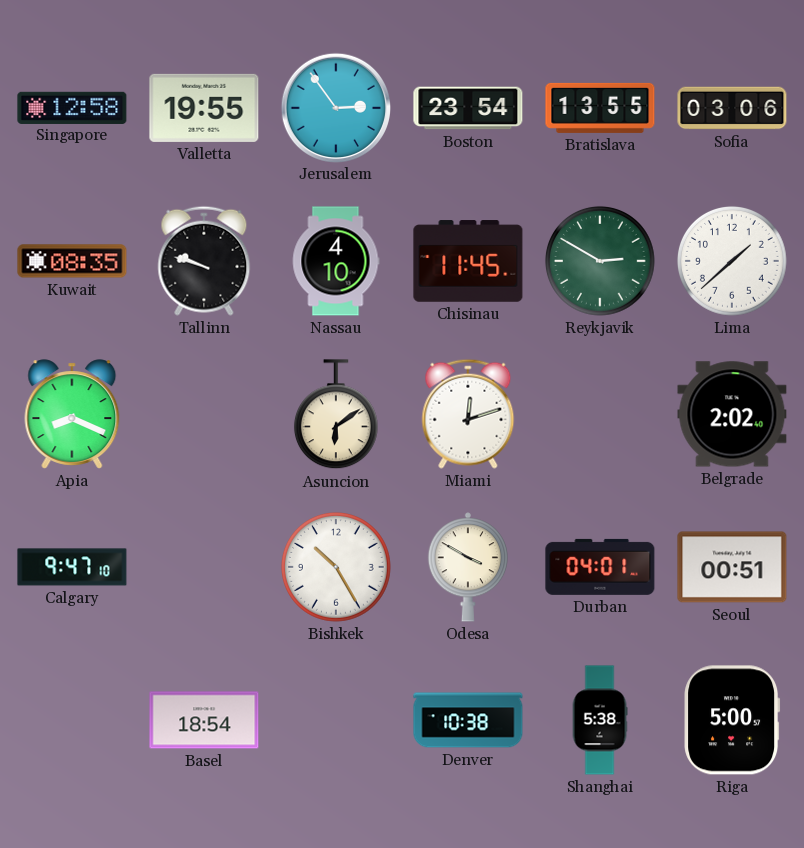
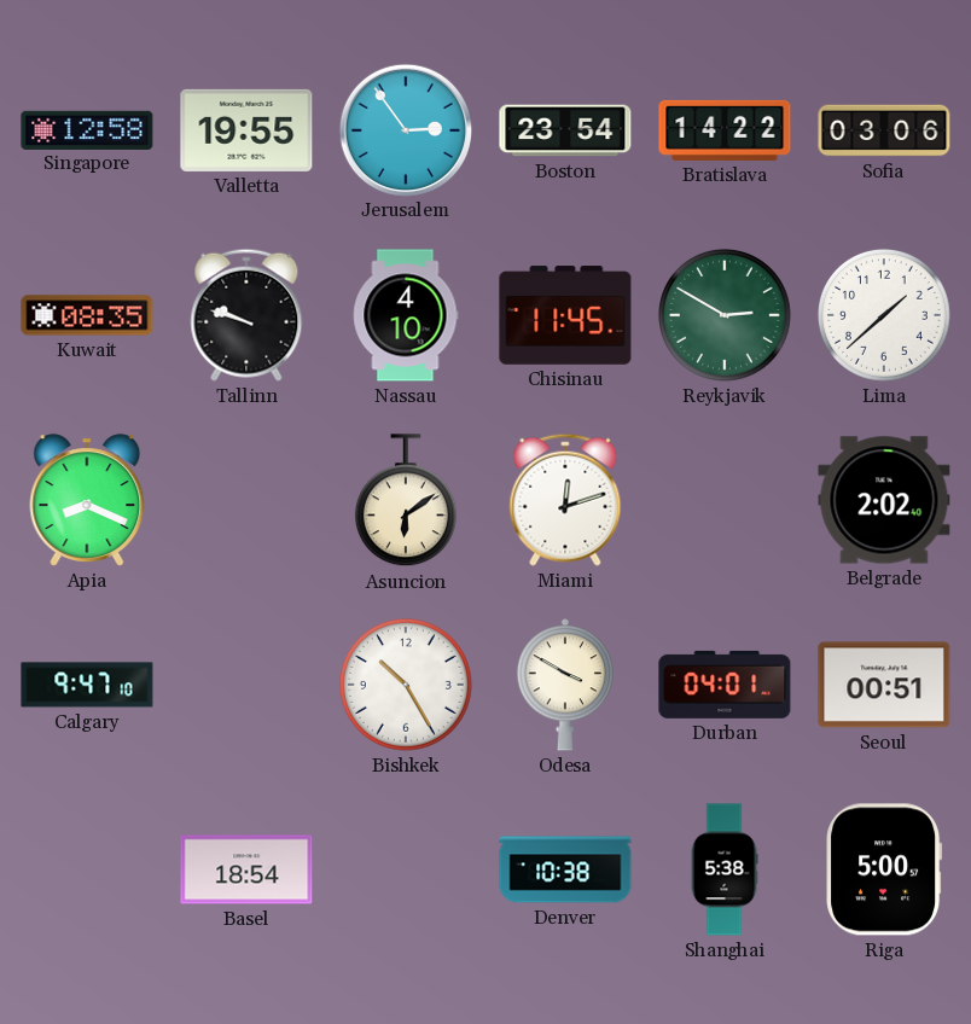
Bratislava: 13:55 -> 14:22
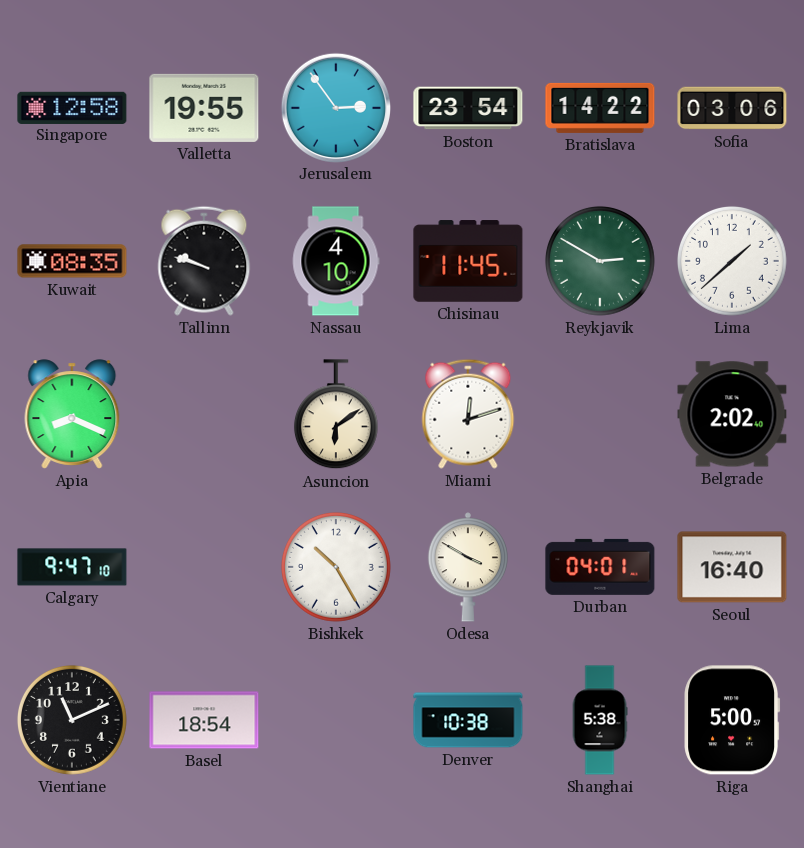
Seoul: 00:51 -> 16:40
Vientiane: none -> 11:11
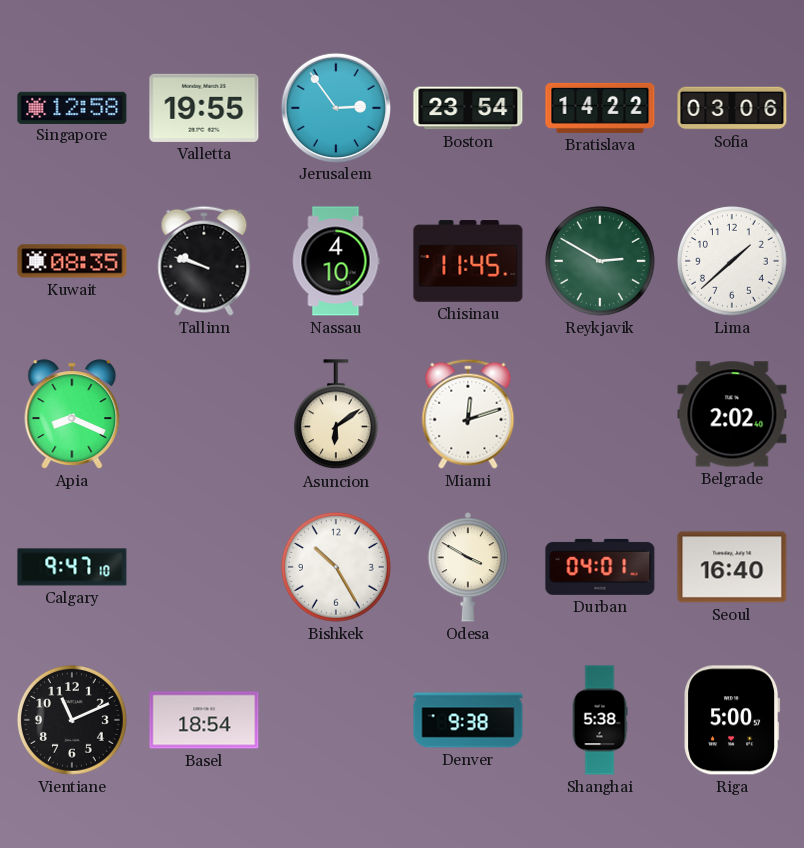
Denver: 10:38 -> 9:38
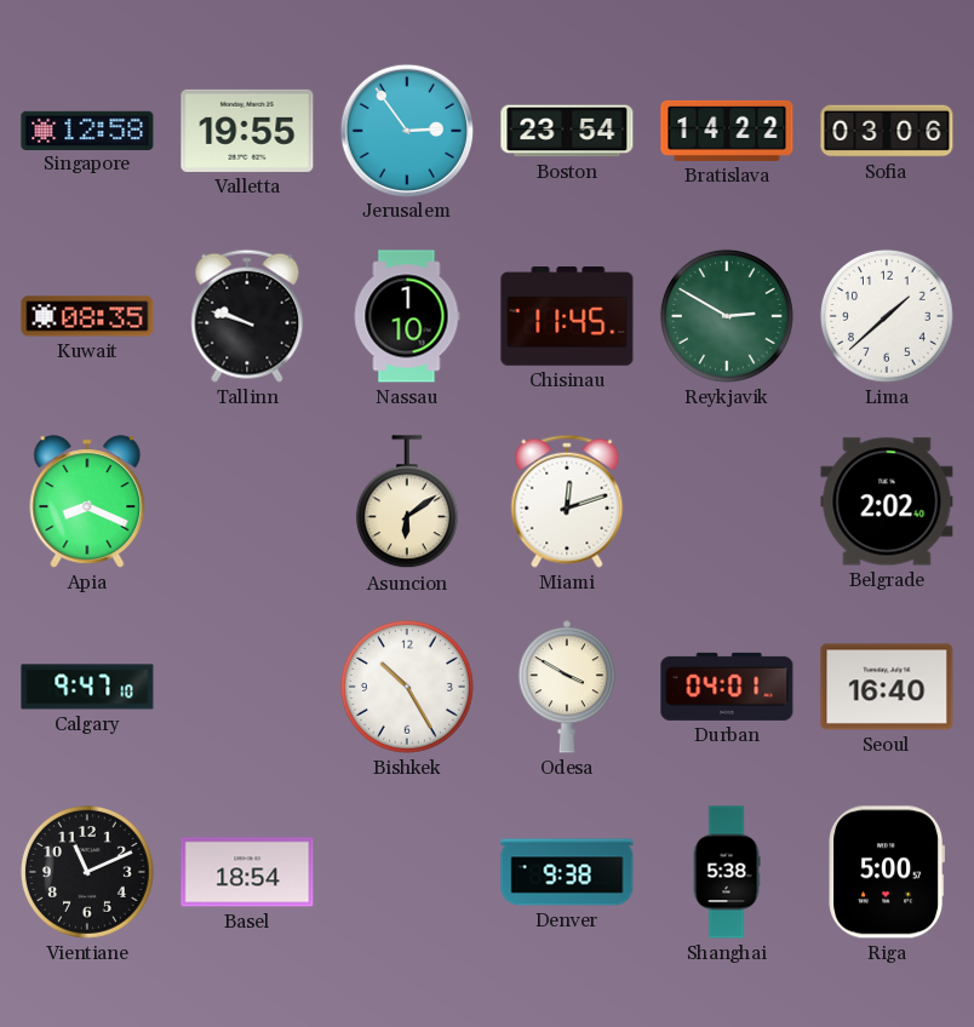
Nassau: 4:10 -> 1:10
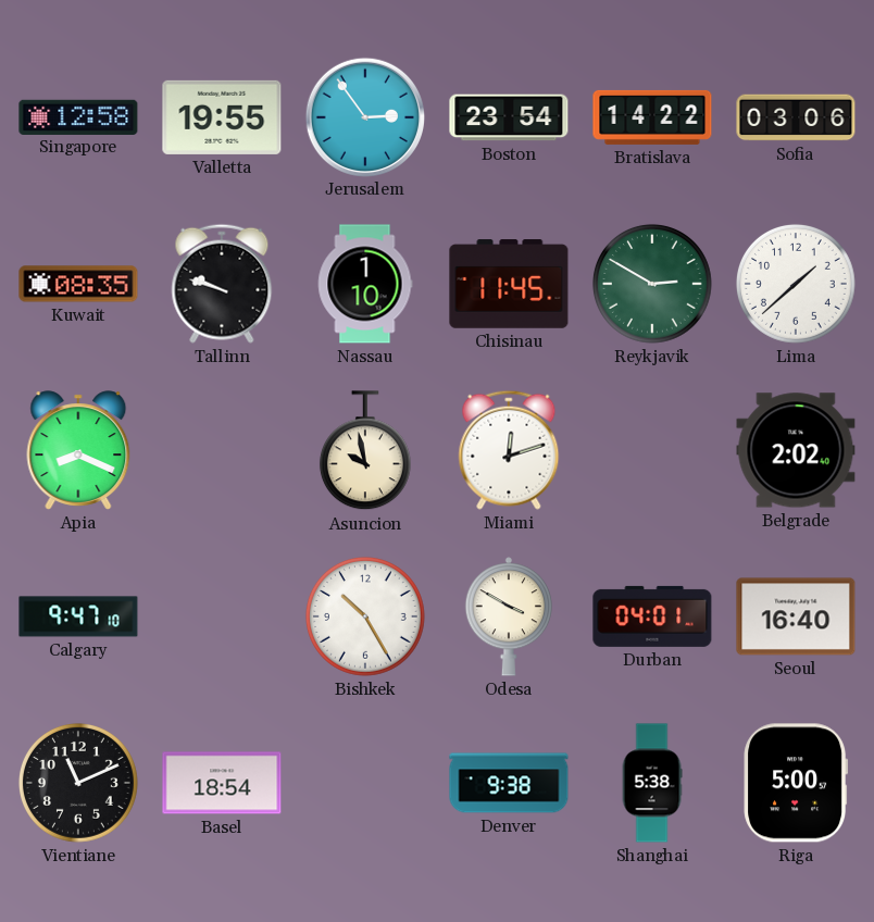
Asuncion: 6:09 -> 9:58
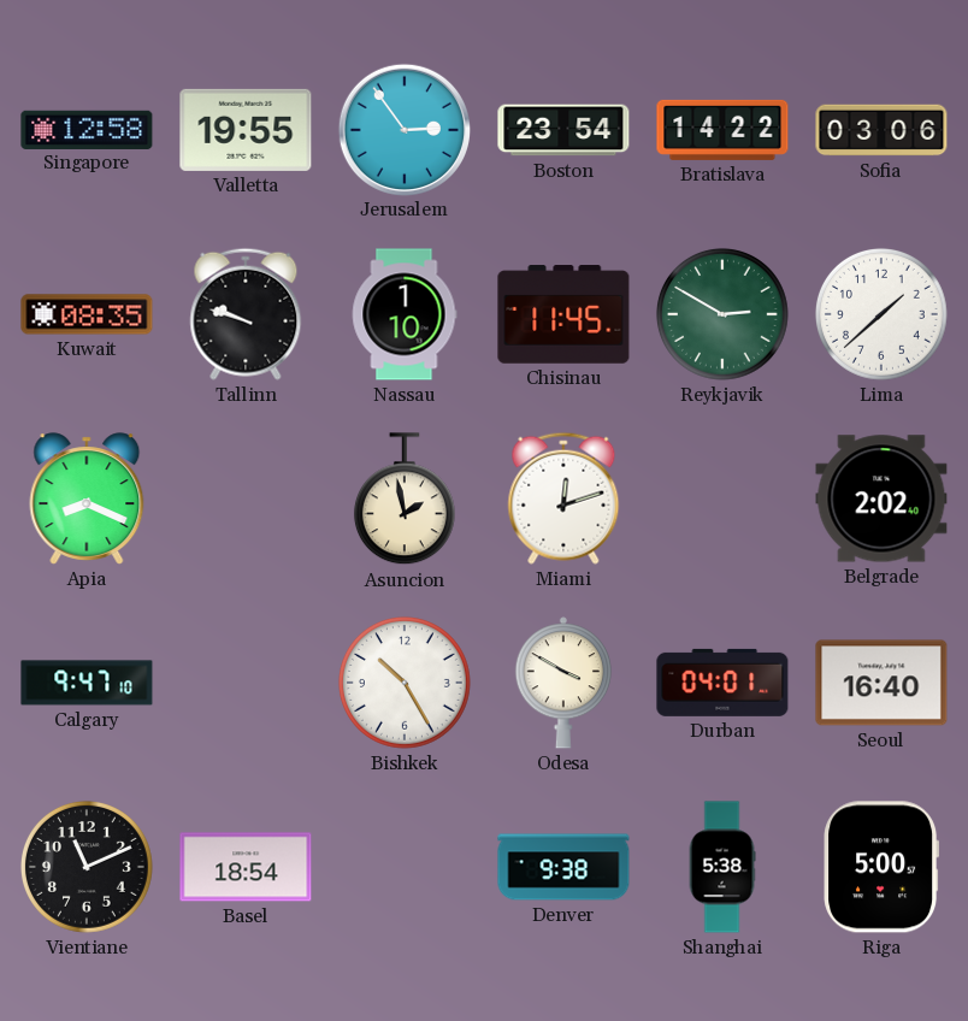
Asuncion: 9:58 -> 1:58
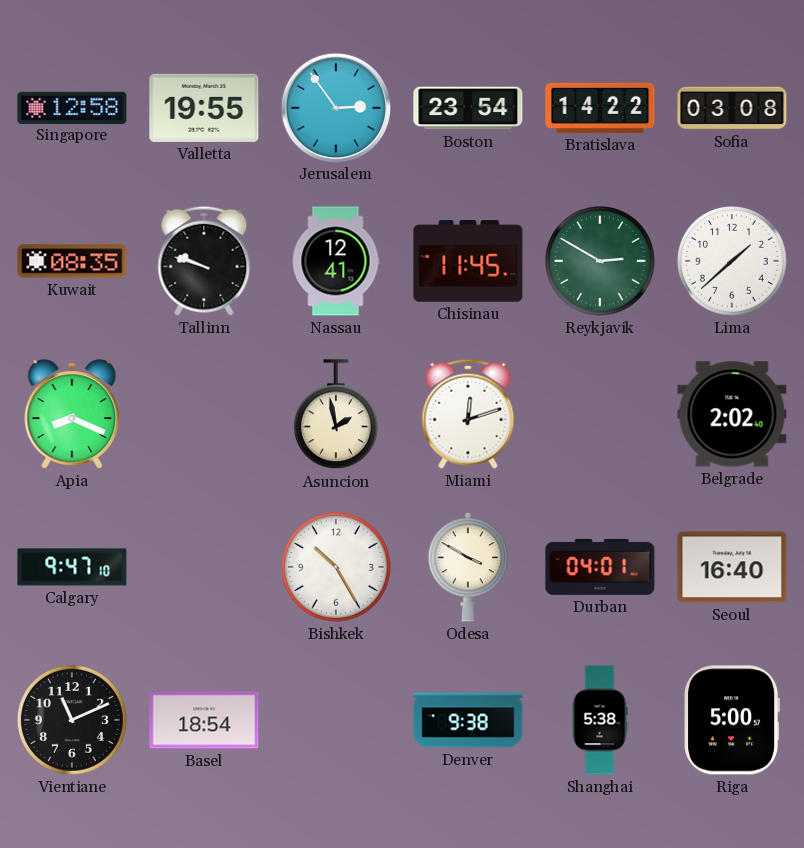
Sofia: 03:06 -> 03:08
Nassau: 1:10 -> 12:41
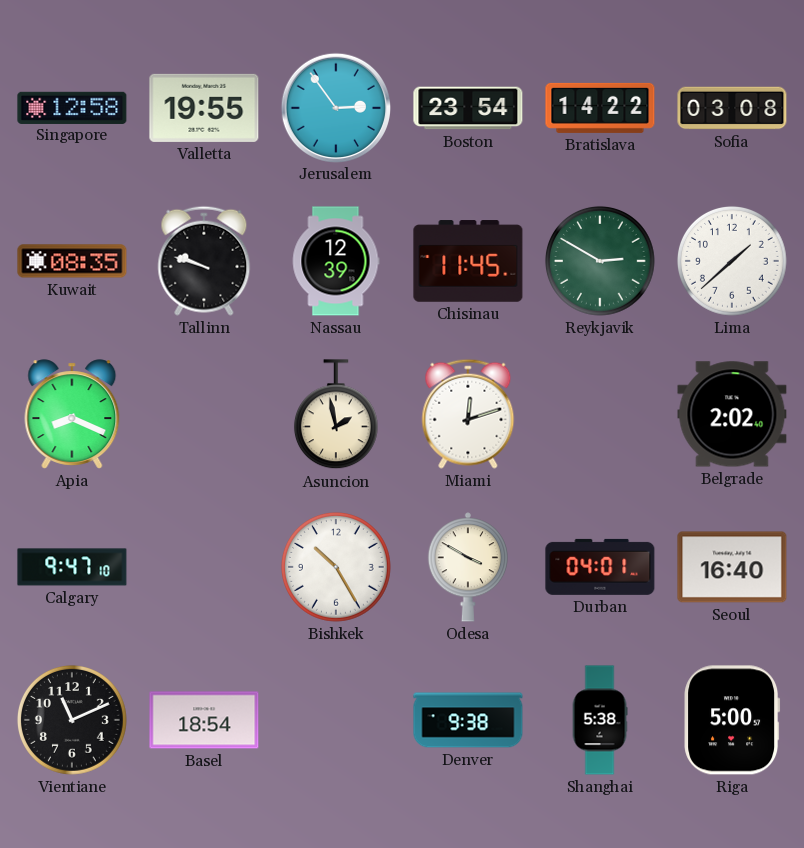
Nassau: 12:41 -> 12:39
